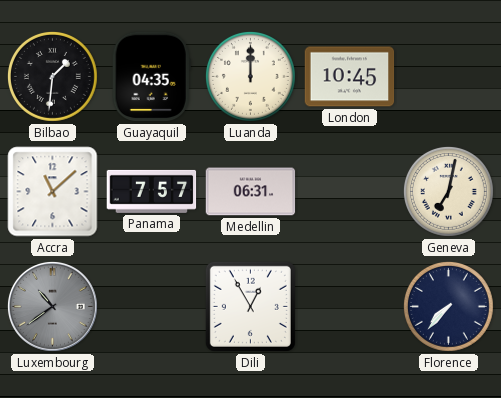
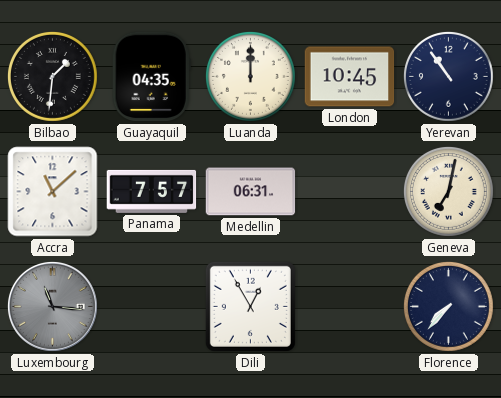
Yerevan: none -> 10:54
Luxembourg: 10:39 -> 11:16
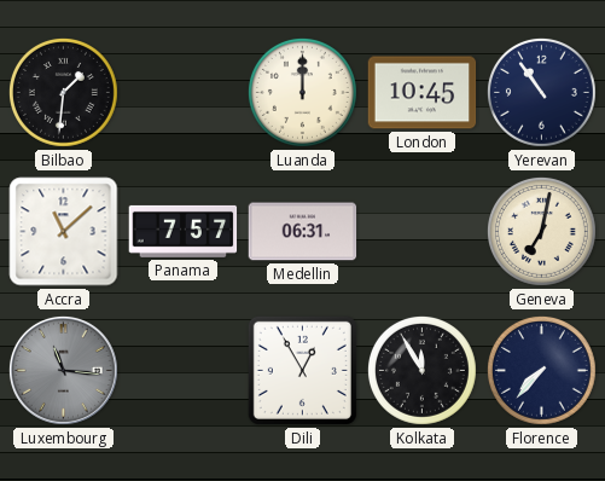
Guayaquil: 04:35 -> none
Kolkata: none -> 11:55
